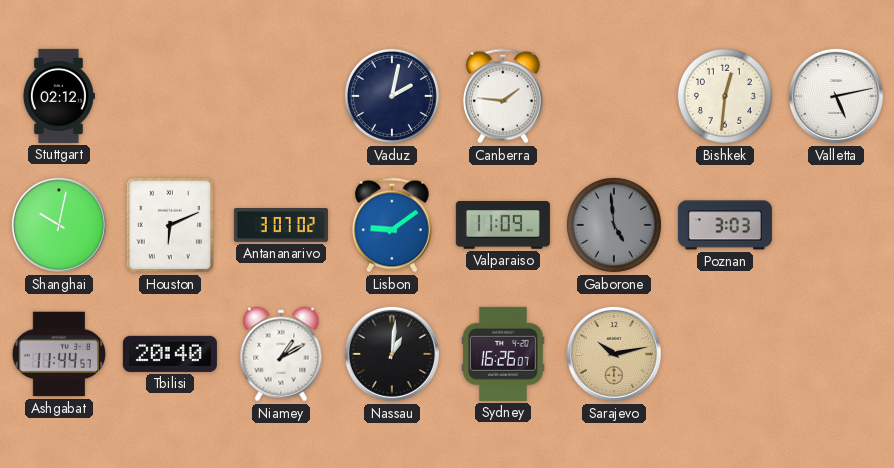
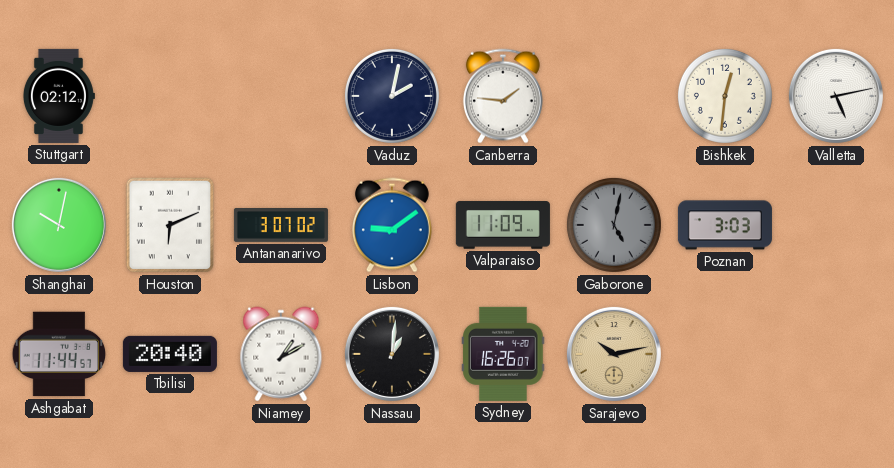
Gaborone: 4:59 -> 5:02
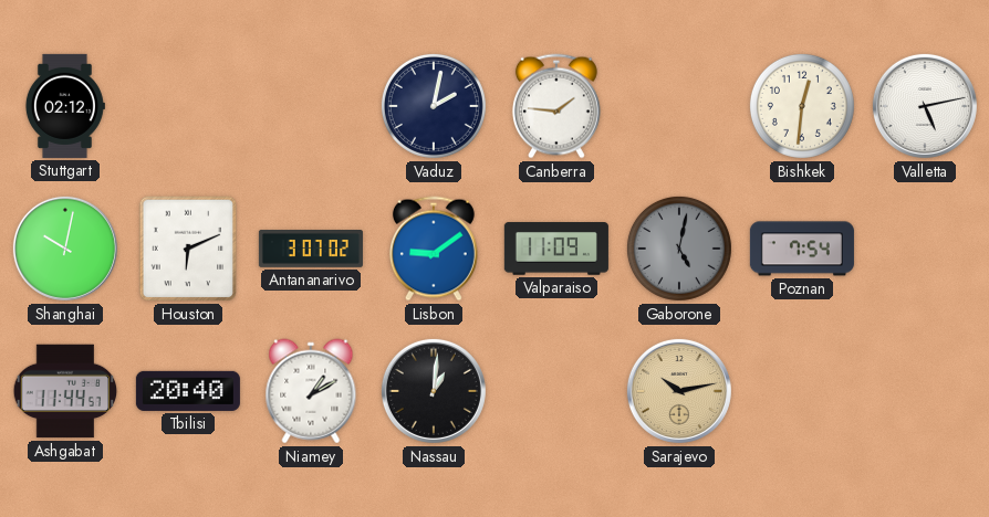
Poznan: 3:03 -> 7:54
Sydney: 16:26 -> none
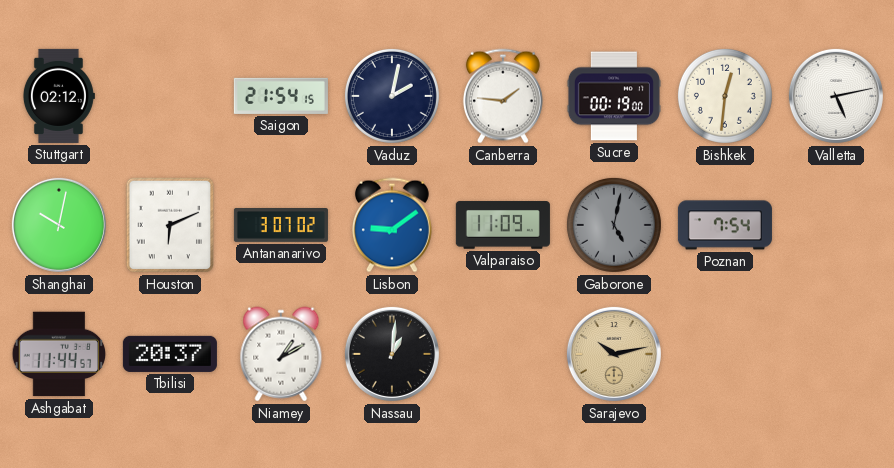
Saigon: none -> 21:54
Sucre: none -> 00:19
Tbilisi: 20:40 -> 20:37
